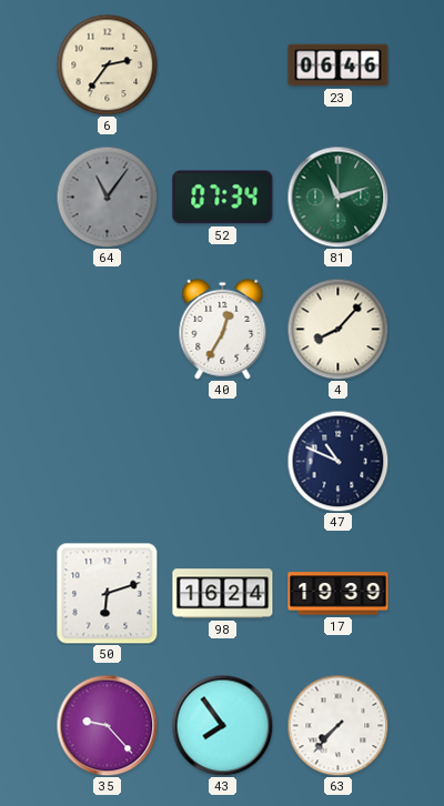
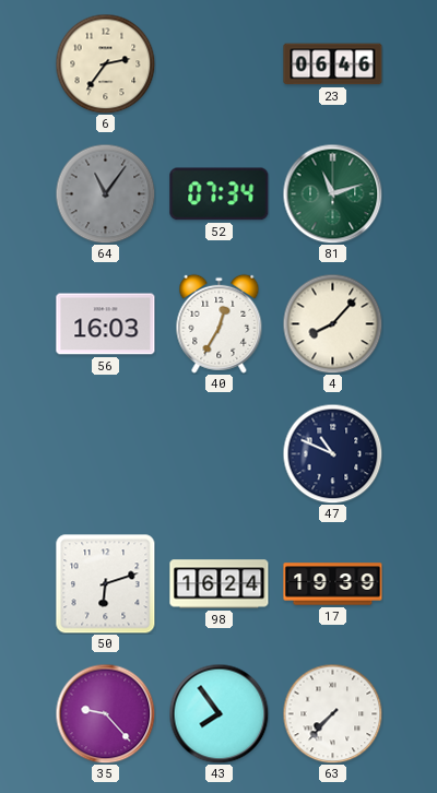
56: none -> 16:03
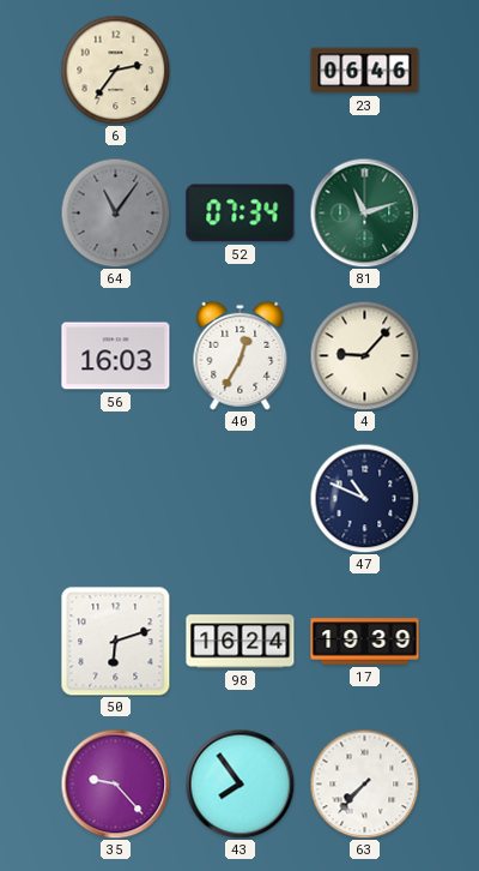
4: 8:07 -> 9:07
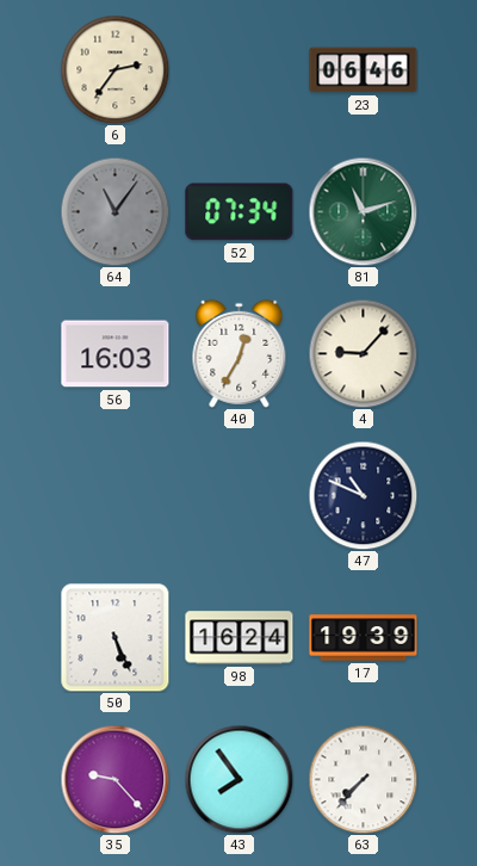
50: 6:12 -> 5:26
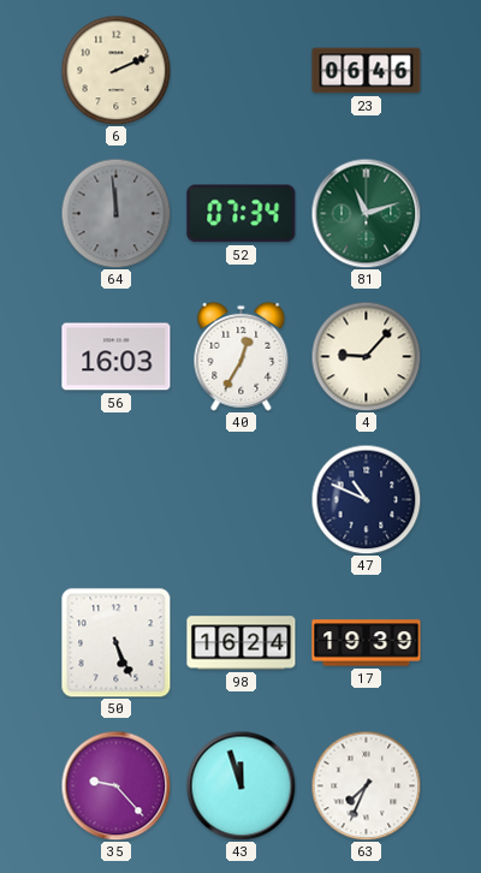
6: 2:36 -> 2:11
64: 11:06 -> 11:59
43: 7:54 -> 11:57
63: 7:37 -> 7:34
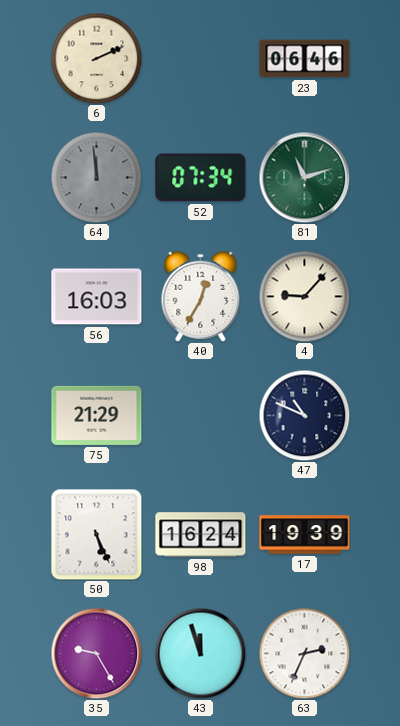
75: none -> 21:29
35: 9:23 -> 9:25
63: 7:34 -> 2:34
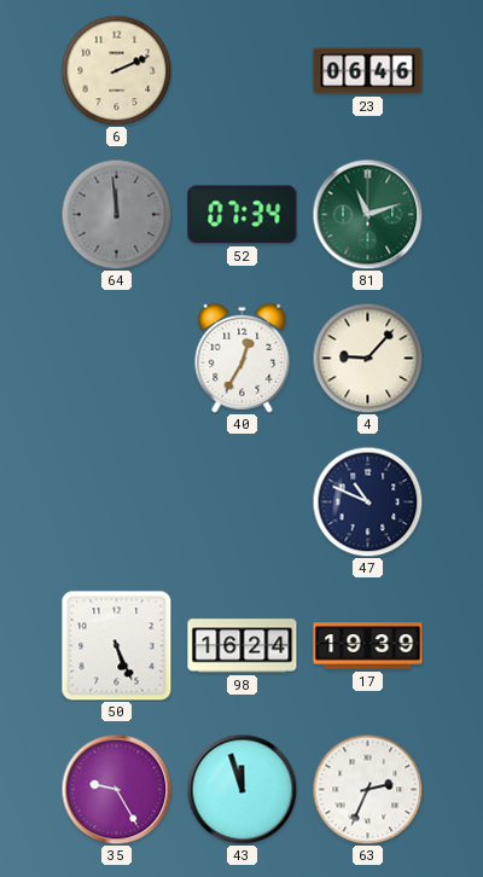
56: 16:03 -> none
75: 21:29 -> none
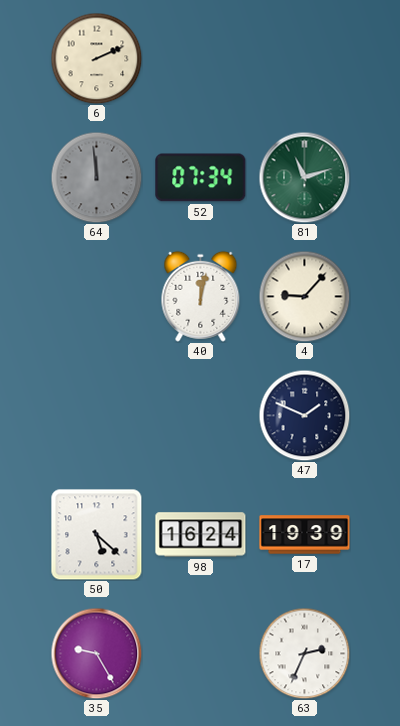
23: 06:46 -> none
40: 12:35 -> 12:02
47: 10:49 -> 1:49
50: 5:26 -> 5:22
43: 11:57 -> none
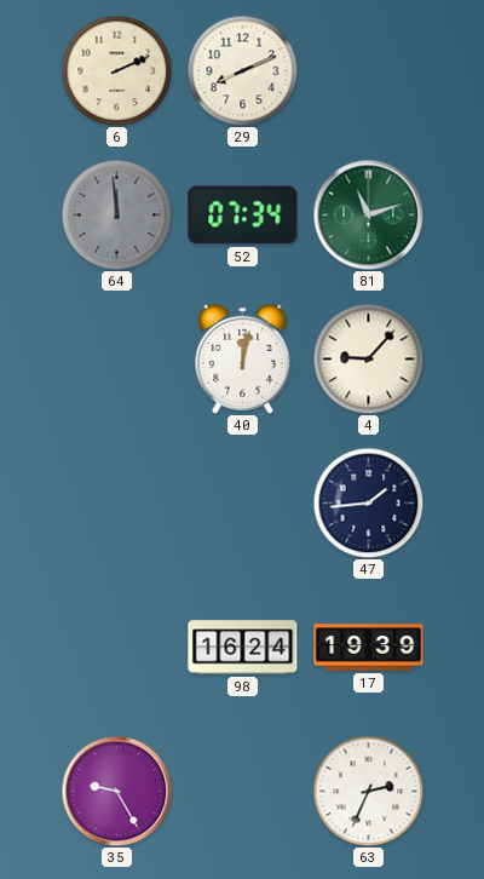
29: none -> 8:11
47: 1:49 -> 1:44
50: 5:22 -> none
